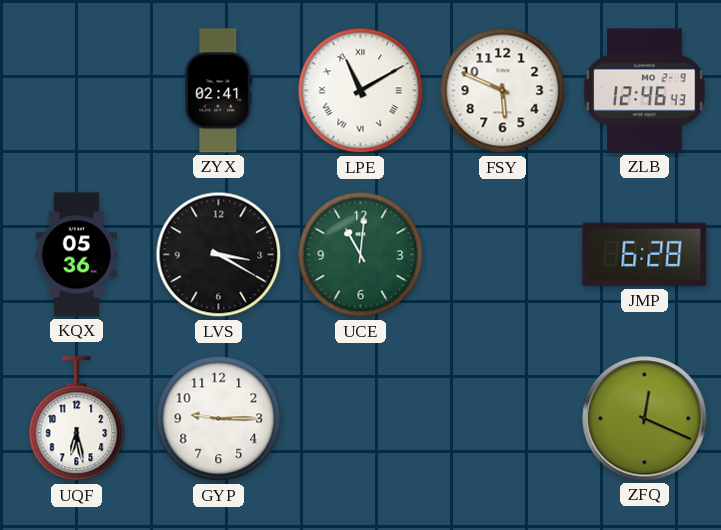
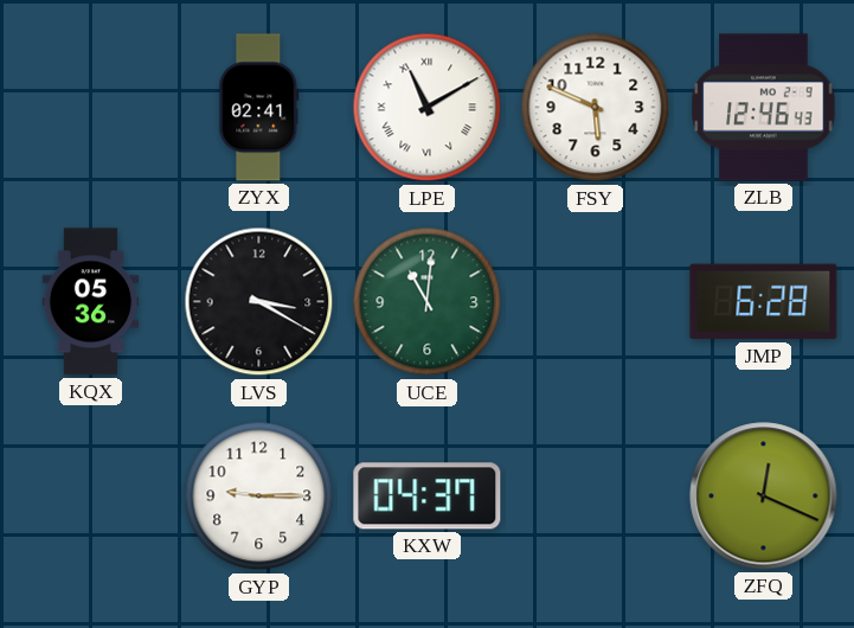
UQF: 6:28 -> none
KXW: none -> 04:37
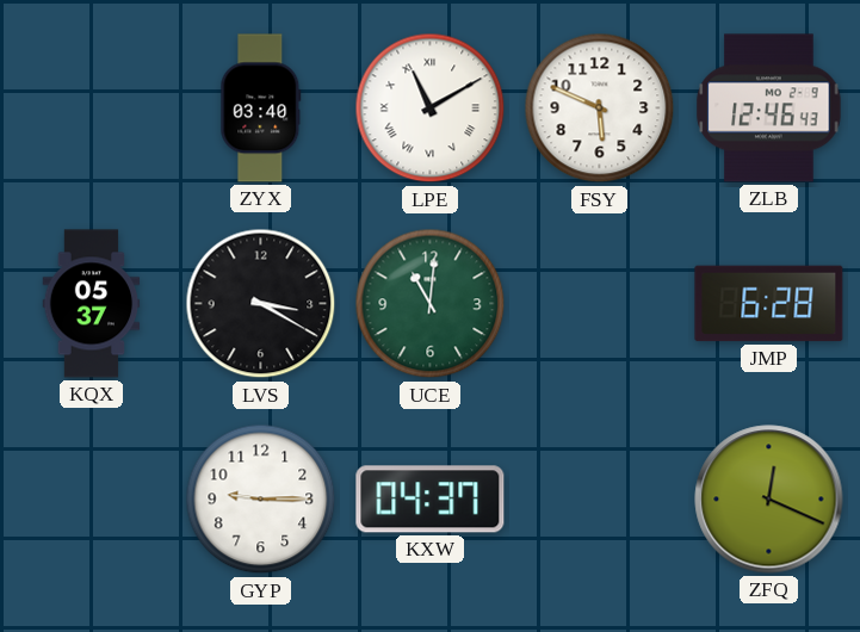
ZYX: 02:41 -> 03:40
KQX: 05:36 -> 05:37
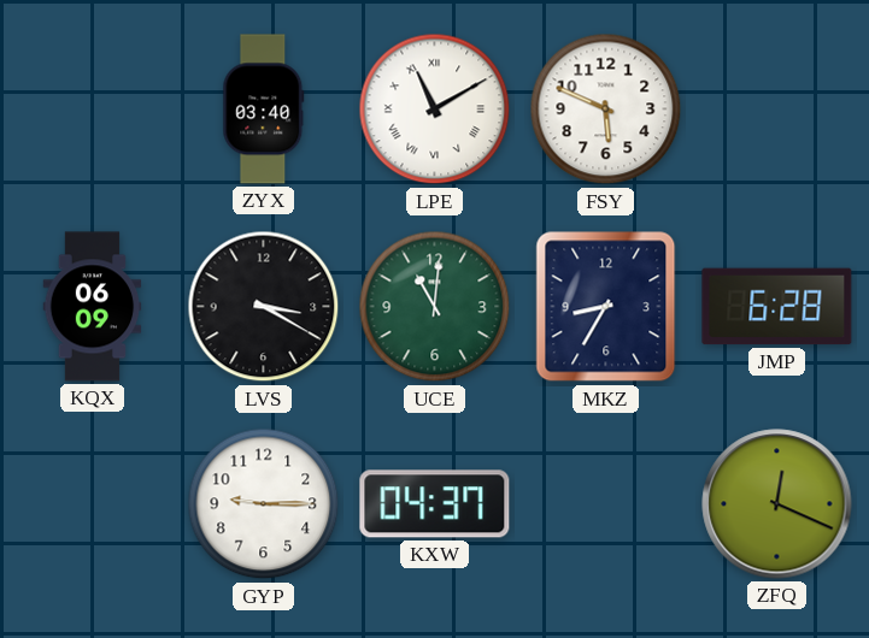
ZLB: 12:46 -> none
KQX: 05:37 -> 06:09
MKZ: none -> 8:35
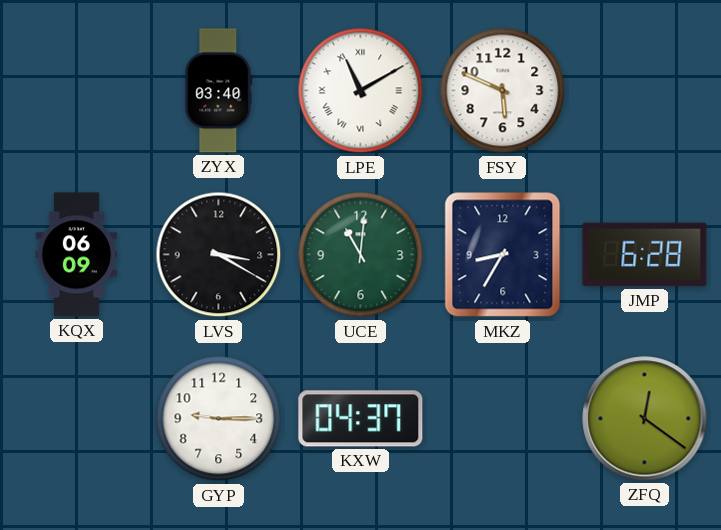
ZFQ: 12:19 -> 12:21
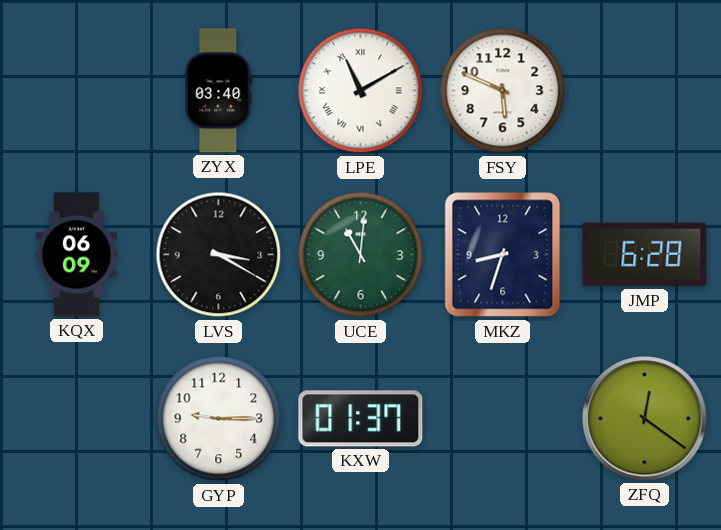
MKZ: 8:35 -> 8:33
KXW: 04:37 -> 01:37
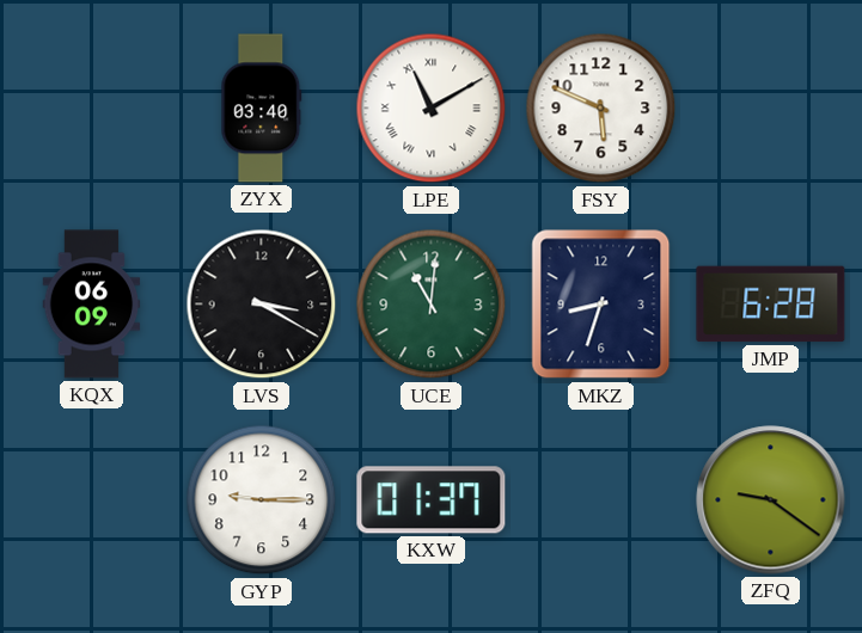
ZFQ: 12:21 -> 9:21
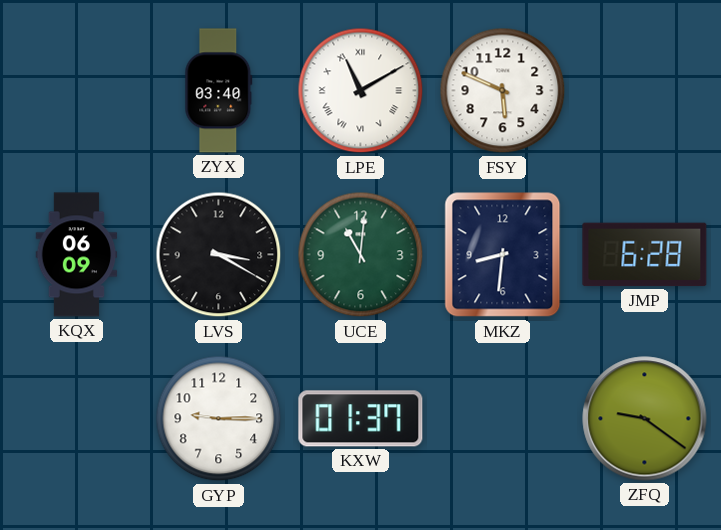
MKZ: 8:33 -> 8:31
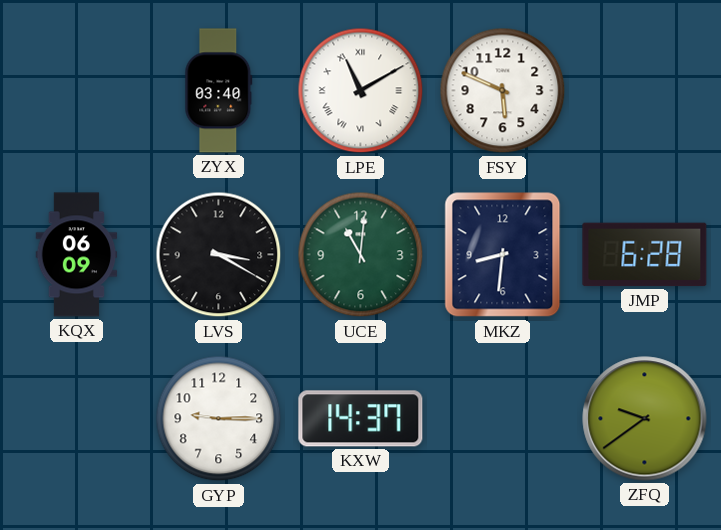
KXW: 01:37 -> 14:37
ZFQ: 9:21 -> 9:39
